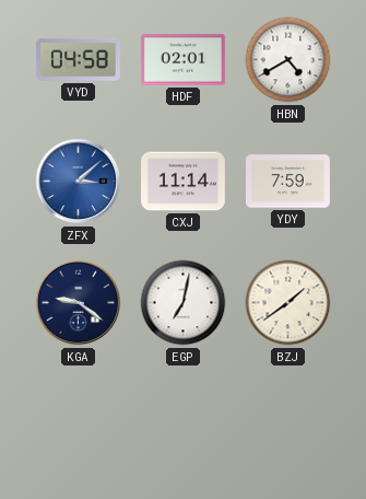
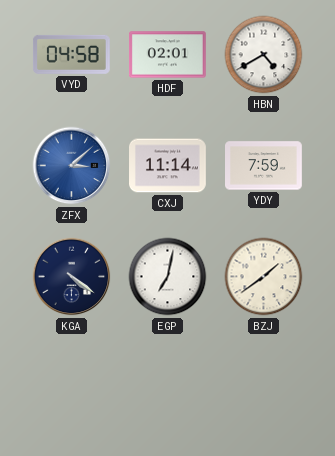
KGA: 9:21 -> 4:21
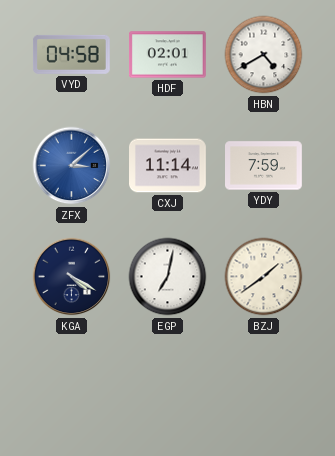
KGA: 4:21 -> 4:20
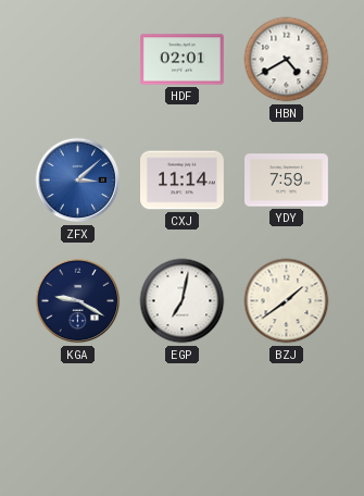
VYD: 04:58 -> none
KGA: 4:20 -> 9:20
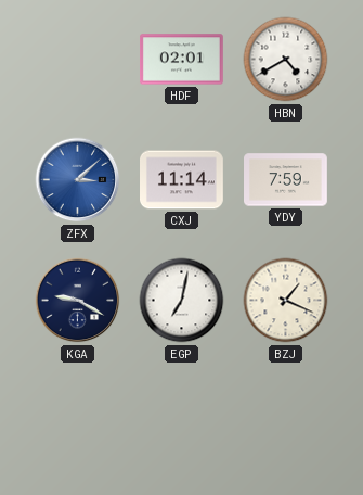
BZJ: 1:39 -> 1:19
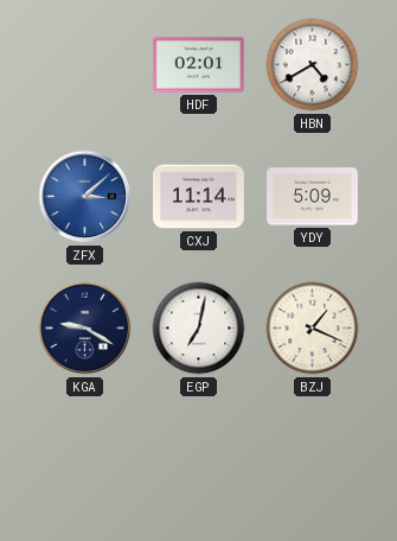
YDY: 7:59 -> 5:09
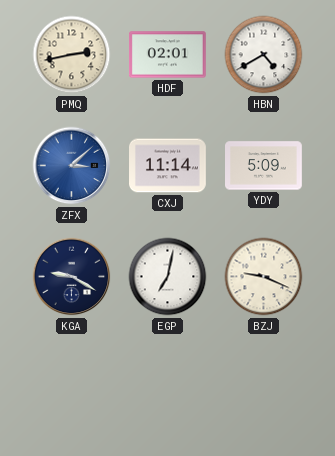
PMQ: none -> 2:43
BZJ: 1:19 -> 9:19
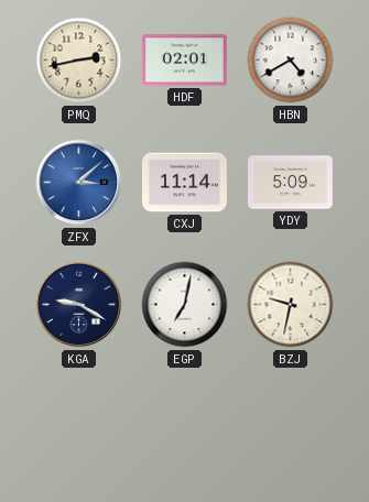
BZJ: 9:19 -> 9:32
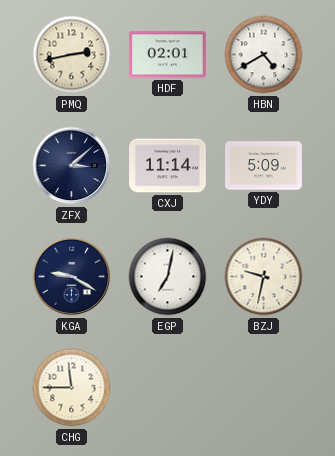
ZFX dial: blue -> navy
CHG: none -> 11:45
